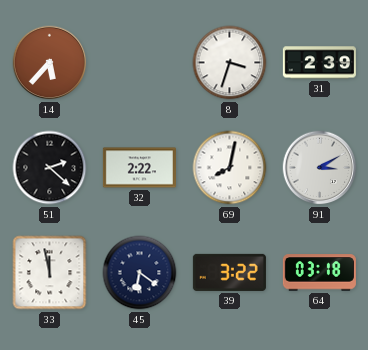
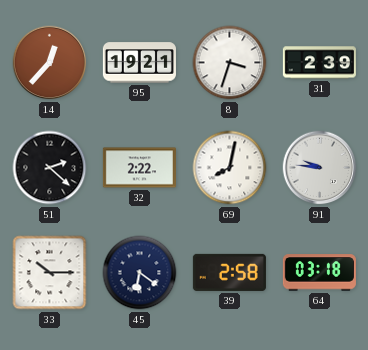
14: 5:37 -> 12:37
95: none -> 19:21
91: 3:10 -> 9:46
33: 11:58 -> 10:15
39: 3:22 -> 2:58
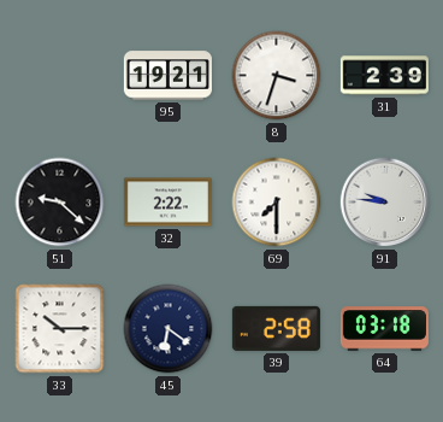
14: 12:37 -> none
51: 2:22 -> 9:22
69: 8:02 -> 7:30
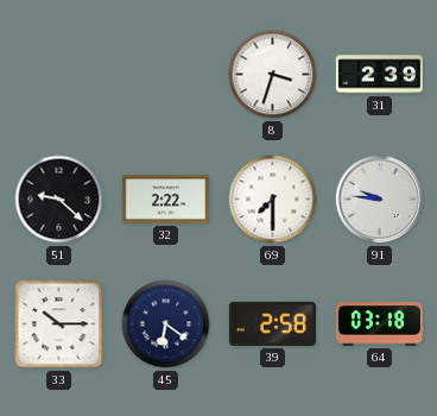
95: 19:21 -> none
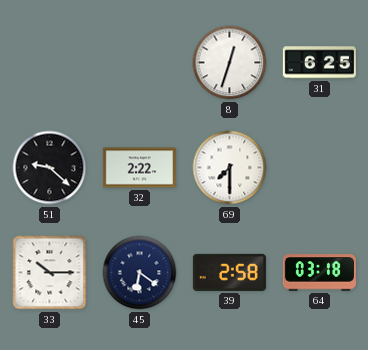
8: 3:33 -> 12:33
31: 2:39 -> 6:25
91: 9:46 -> none
